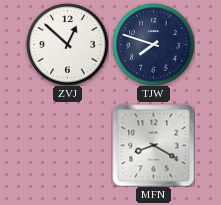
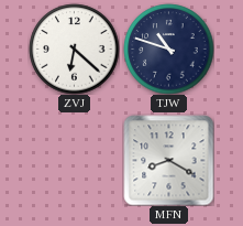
ZVJ: 12:52 -> 6:22
TJW: 7:48 -> 10:48
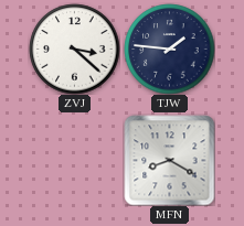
ZVJ: 6:22 -> 3:22
TJW: 10:48 -> 1:46
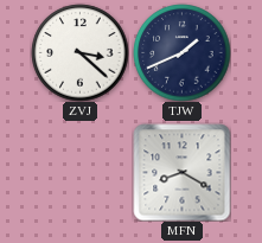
TJW: 1:46 -> 1:41
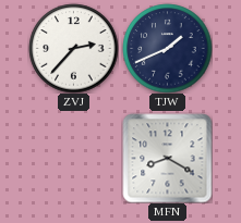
ZVJ: 3:22 -> 2:37
